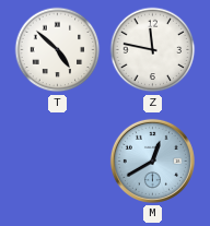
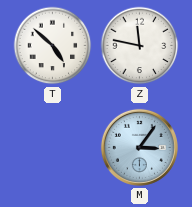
M: 12:40 -> 3:06
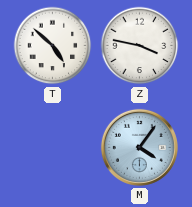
Z: 11:47 -> 3:47
M: 3:06 -> 4:06
